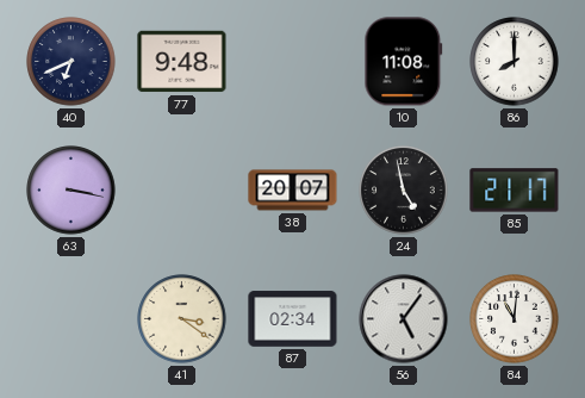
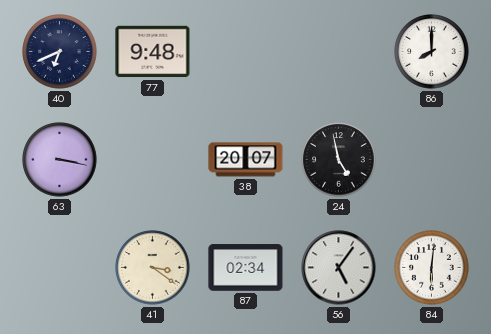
10: 11:08 -> none
85: 21:17 -> none
84: 11:01 -> 6:01
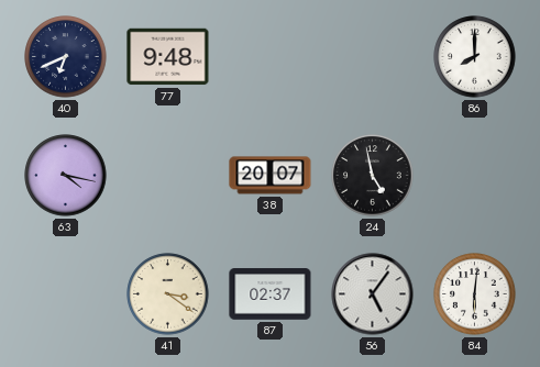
63: 3:17 -> 4:17
87: 02:34 -> 02:37
